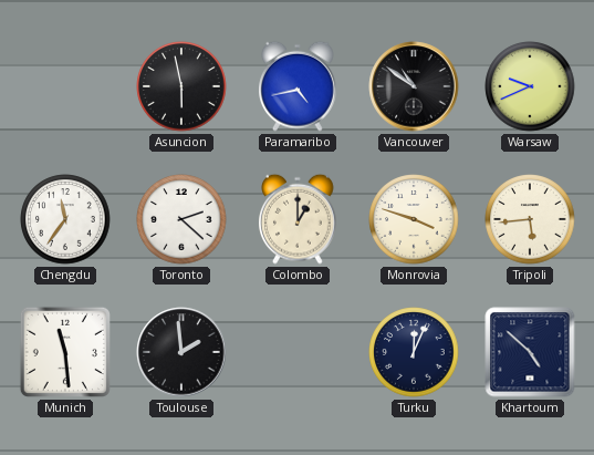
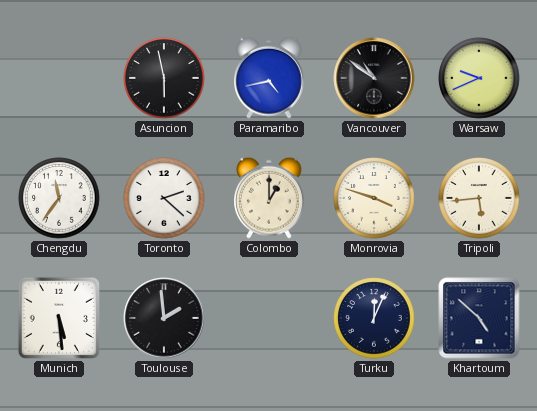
Munich: 11:29 -> 5:29
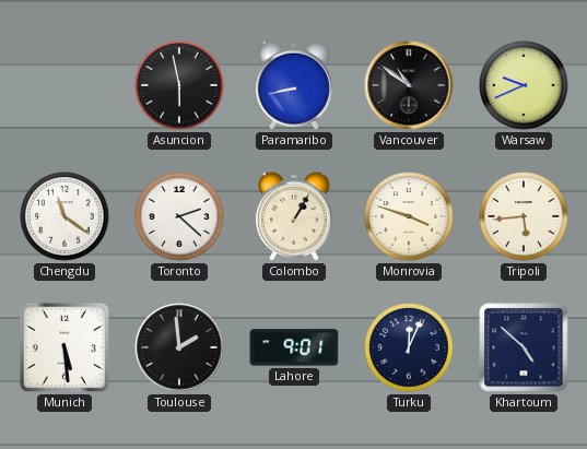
Paramaribo: 4:43 -> 8:43
Chengdu: 11:36 -> 11:21
Colombo: 1:00 -> 1:05
Lahore: none -> 9:01
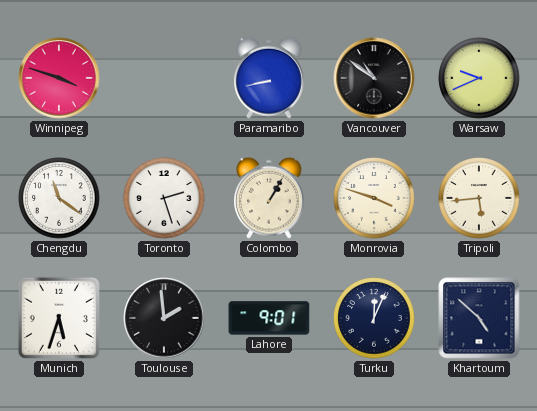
Winnipeg: none -> 3:48
Asuncion: 5:58 -> none
Toronto: 2:22 -> 2:27
Munich: 5:29 -> 5:33
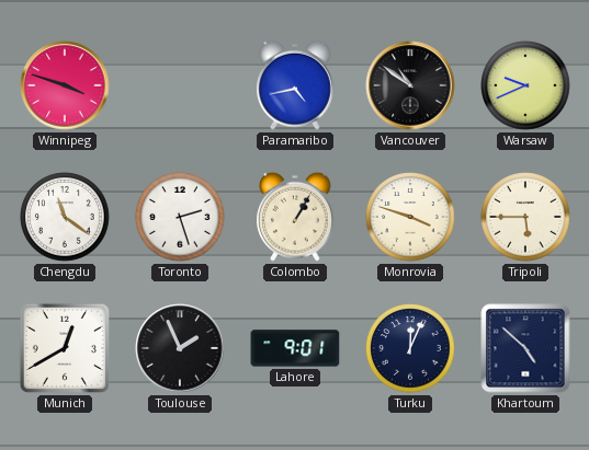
Paramaribo: 8:43 -> 4:43
Tripoli: 5:44 -> 5:45
Munich: 5:33 -> 12:40
Toulouse: 1:59 -> 1:56
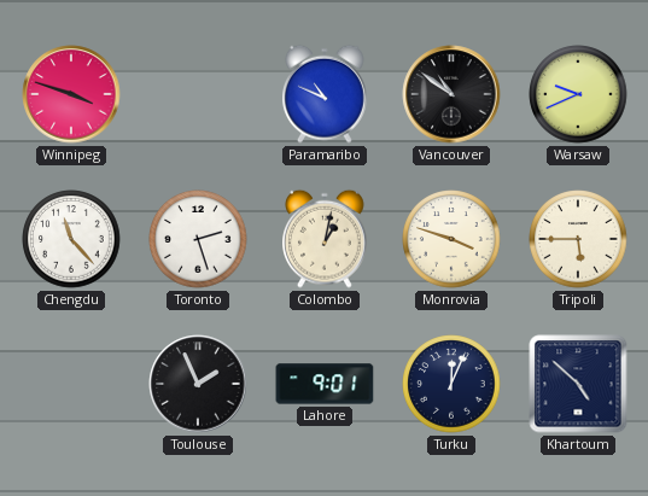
Paramaribo: 4:43 -> 10:49
Chengdu: 11:21 -> 11:23
Colombo: 1:05 -> 1:02
Munich: 12:40 -> none
